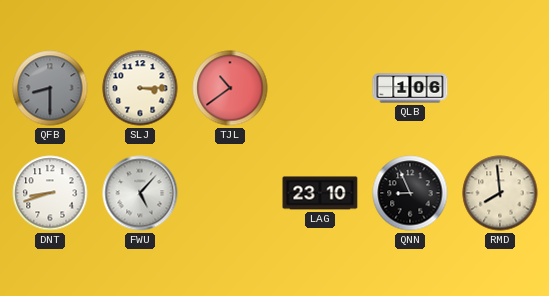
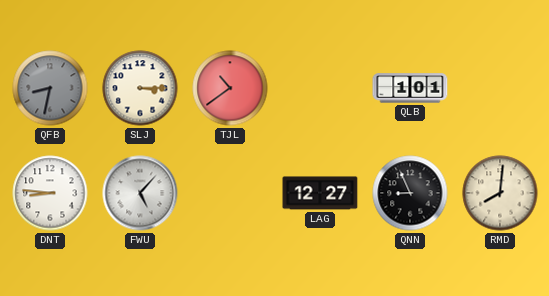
QFB: 8:30 -> 8:32
QLB: 1:06 -> 1:01
DNT: 8:42 -> 8:46
LAG: 23:10 -> 12:27
RMD: 7:59 -> 8:01
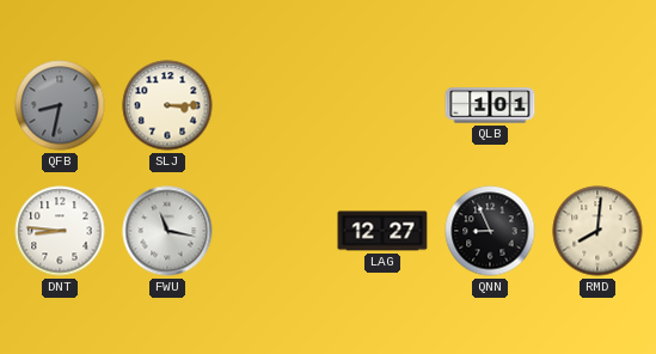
TJL: 10:39 -> none
FWU: 5:07 -> 11:17
